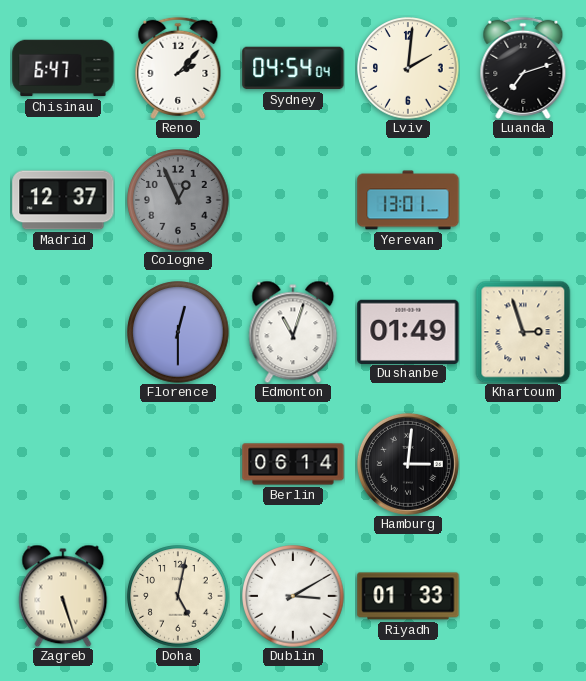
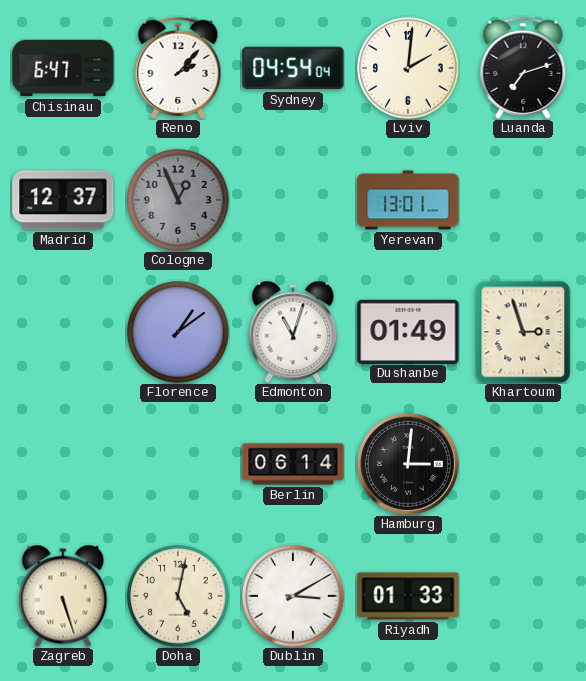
Florence: 12:30 -> 1:09
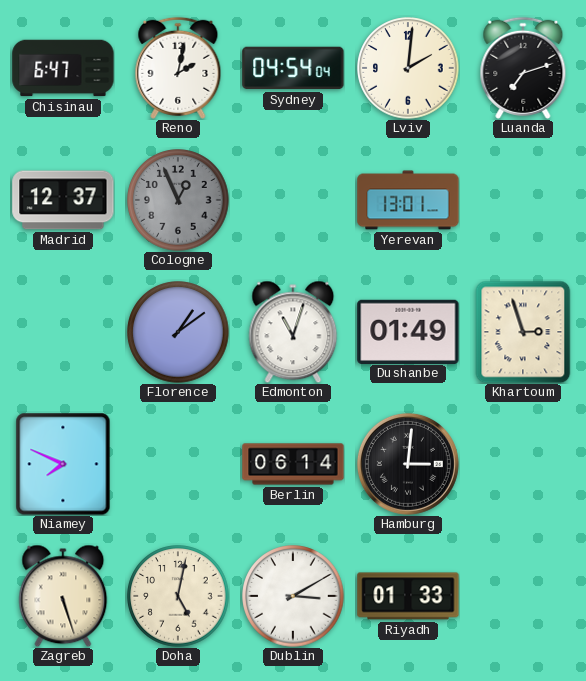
Reno: 2:07 -> 2:02
Niamey: none -> 7:49
